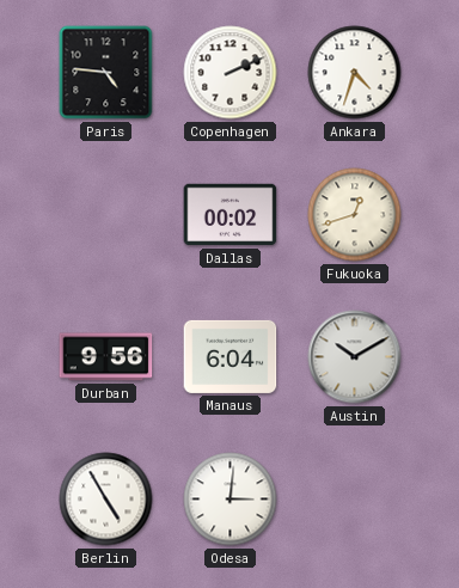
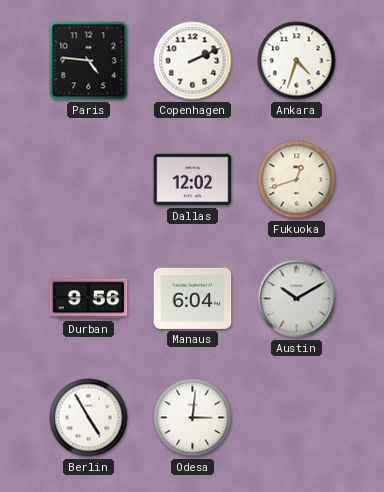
Dallas: 00:02 -> 12:02
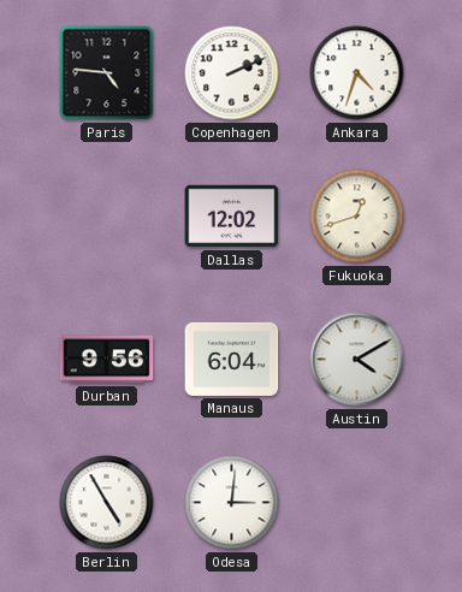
Austin: 10:10 -> 4:10
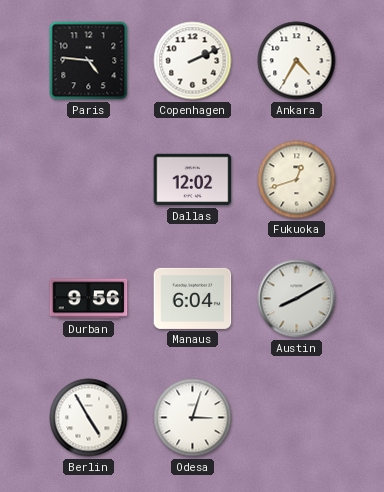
Ankara: 4:33 -> 4:35
Austin: 4:10 -> 8:10
Odesa: 3:01 -> 3:03
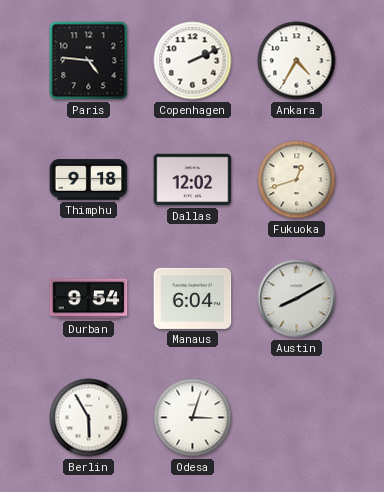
Thimphu: none -> 9:18
Durban: 9:56 -> 9:54
Berlin: 4:55 -> 5:55
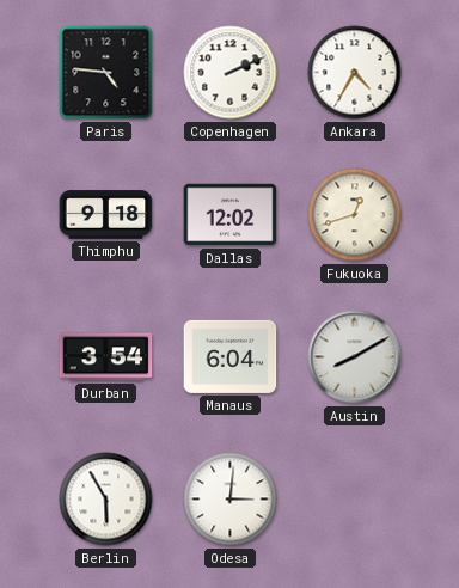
Durban: 9:54 -> 3:54
Odesa: 3:03 -> 3:01
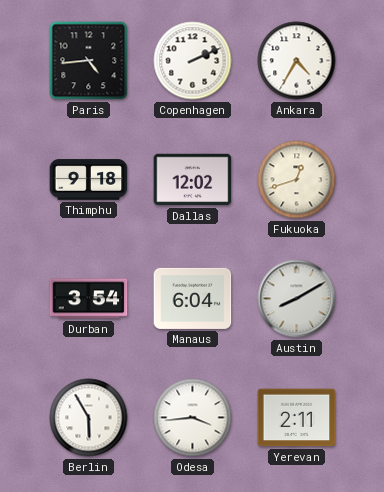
Paris: 4:46 -> 4:44
Odesa: 3:01 -> 3:44
Yerevan: none -> 2:11
